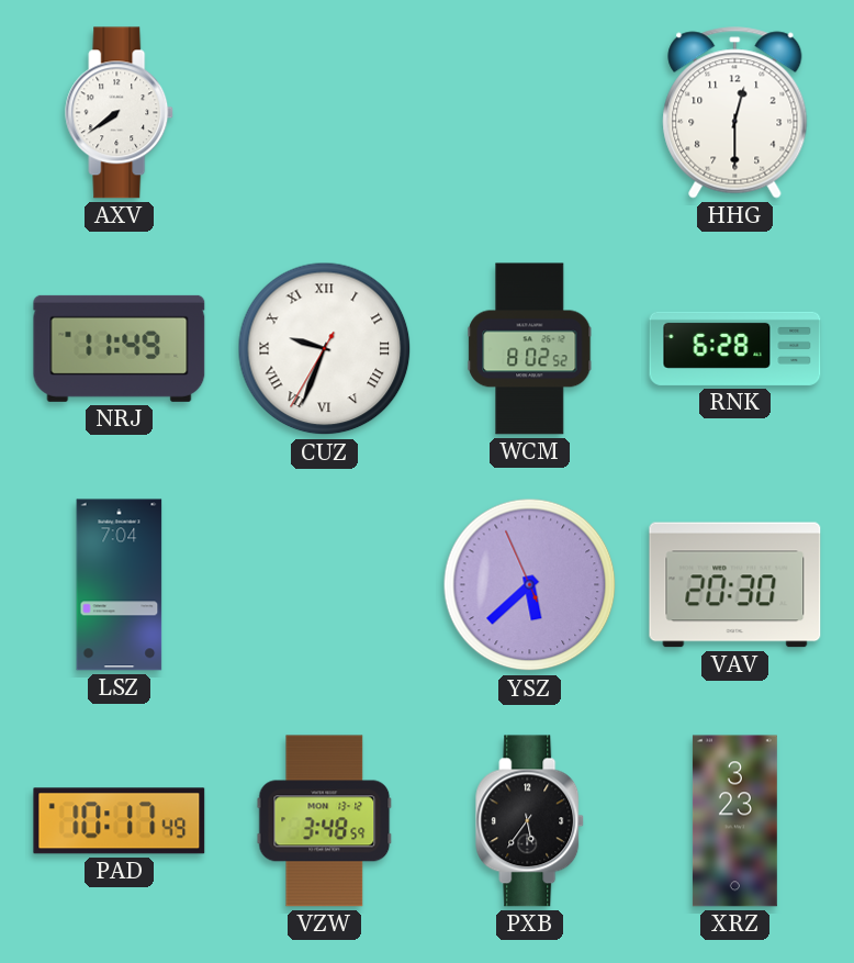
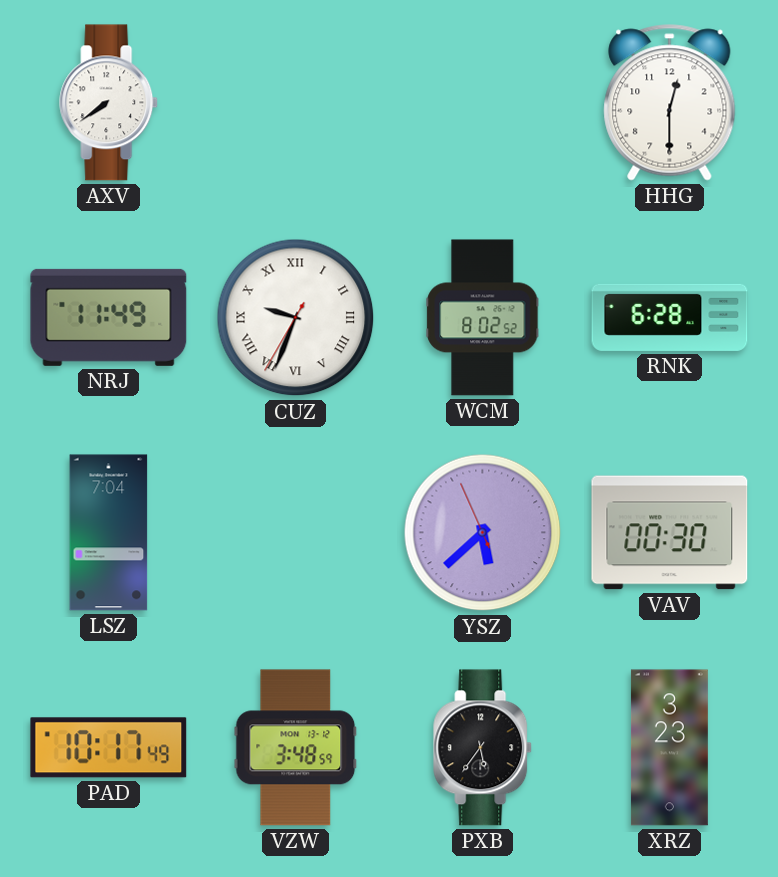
VAV: 20:30 -> 00:30
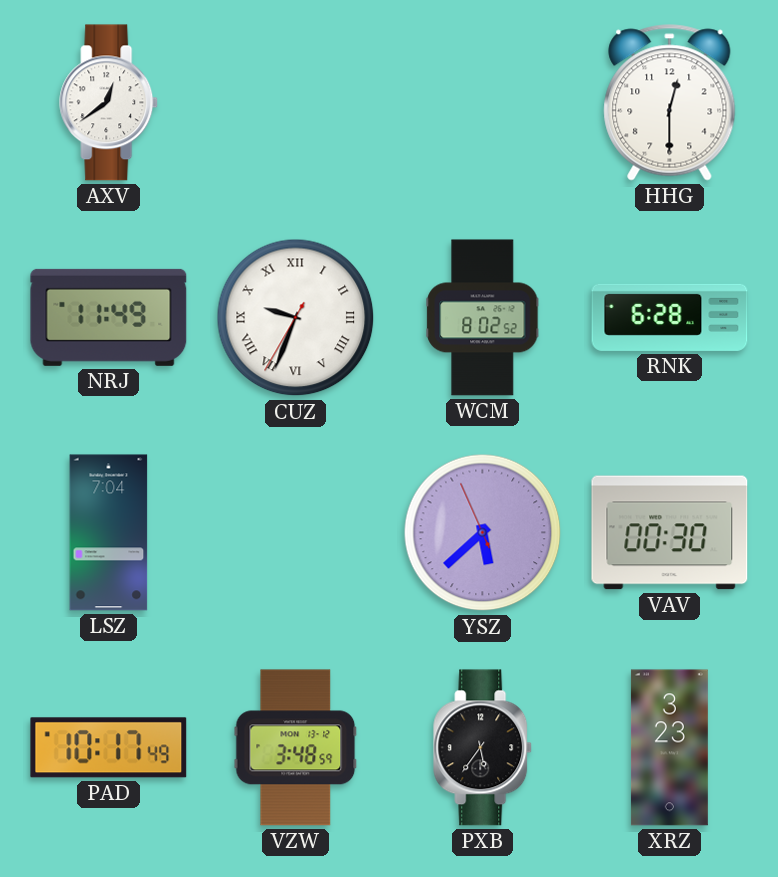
AXV: 7:39 -> 12:39
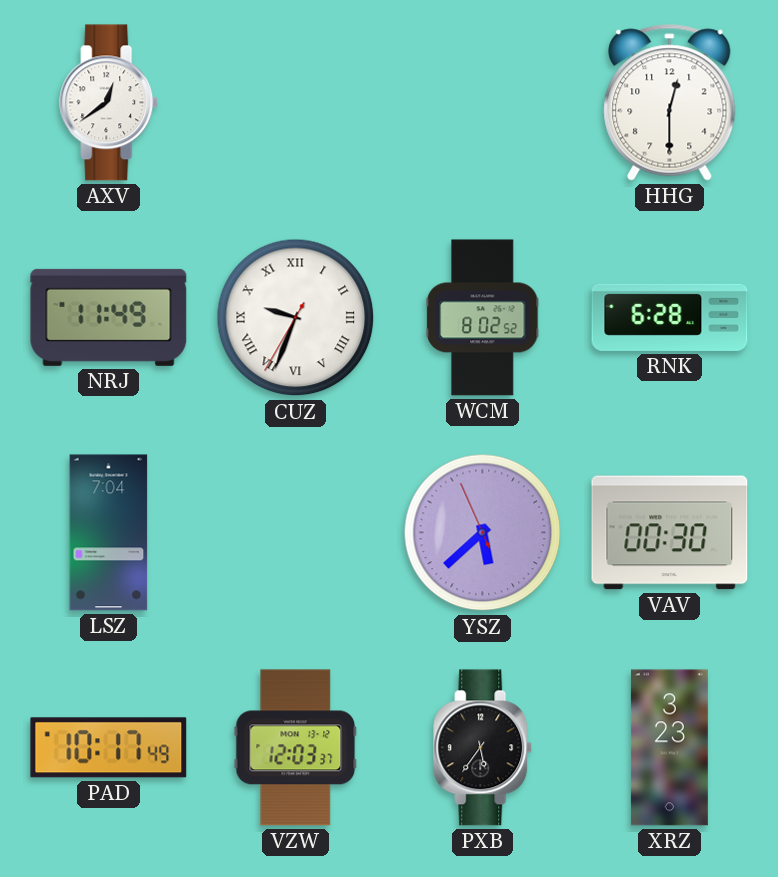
VZW: 3:48 -> 12:03
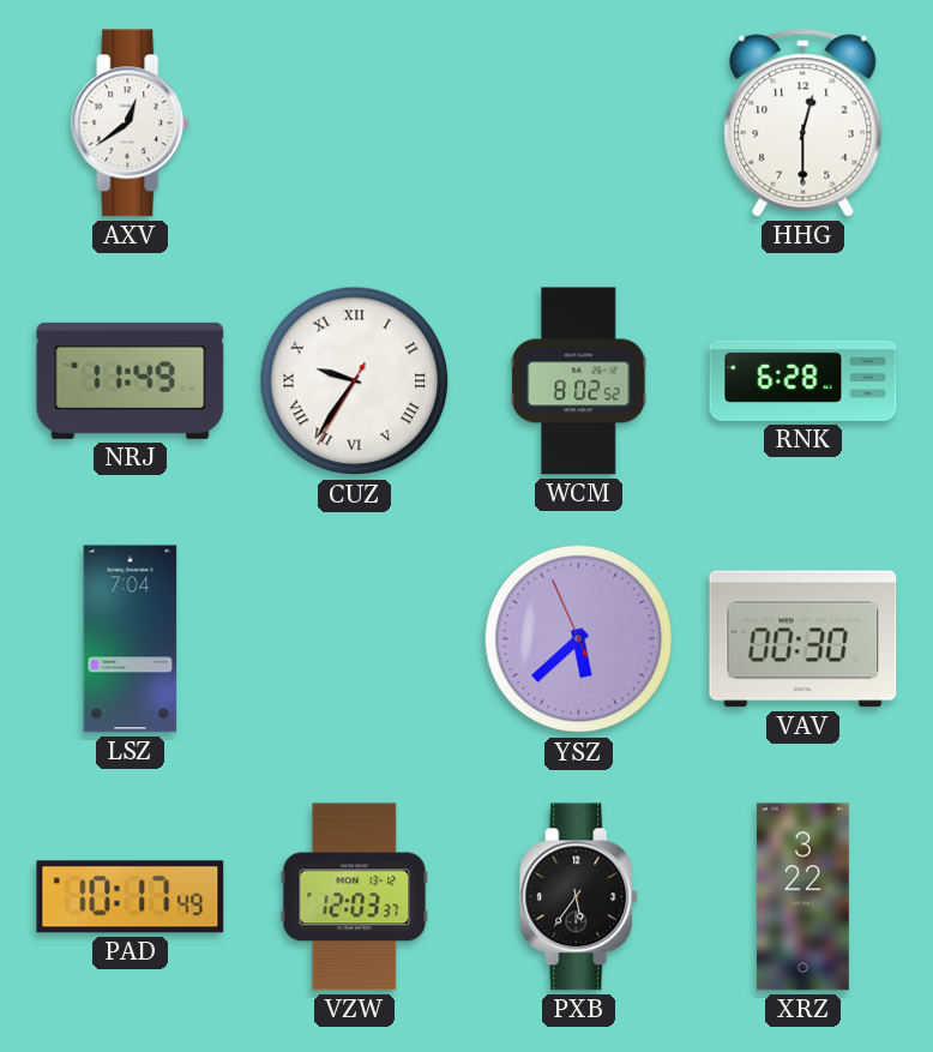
CUZ: 9:33 -> 9:35
XRZ: 3:23 -> 3:22
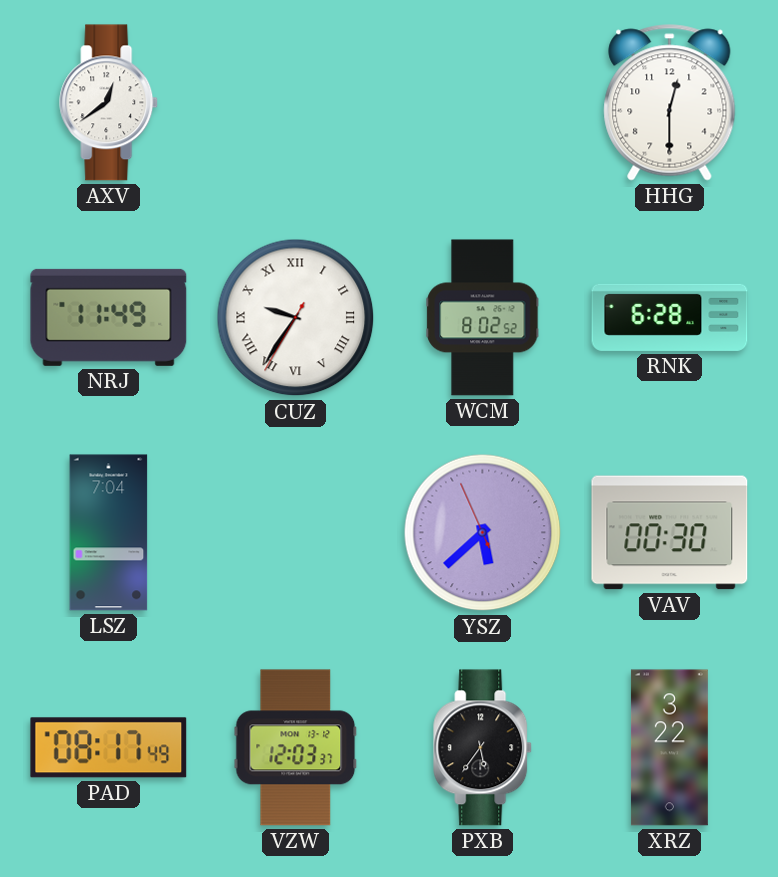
PAD: 10:17 -> 08:17
